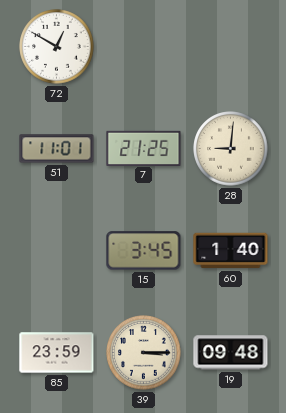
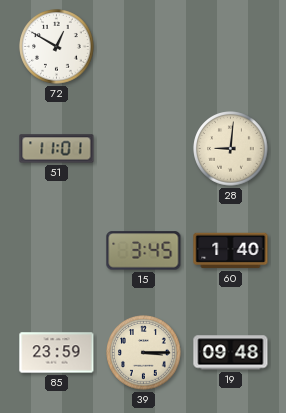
7: 21:25 -> none
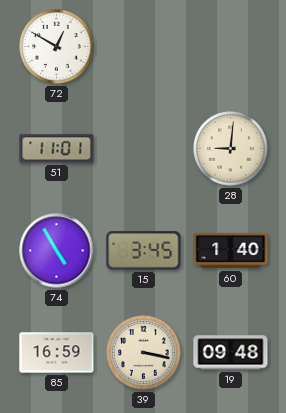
74: none -> 4:55
85: 23:59 -> 16:59
39: 3:15 -> 3:17
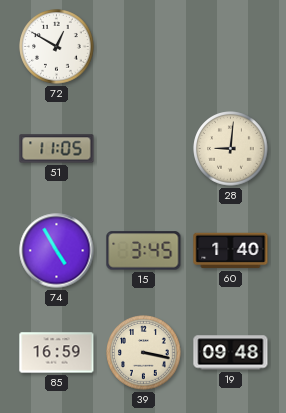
51: 11:01 -> 11:05
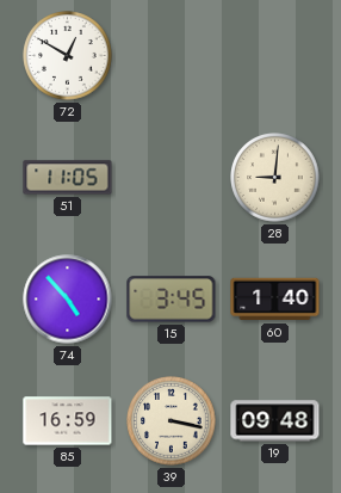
74: 4:55 -> 4:53
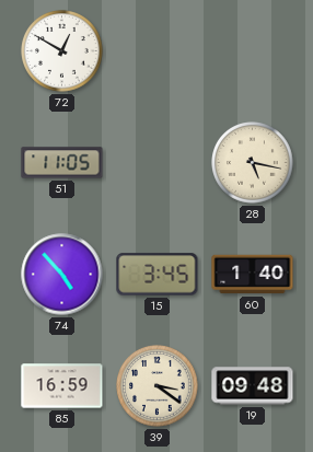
28: 9:01 -> 5:17
39: 3:17 -> 3:21
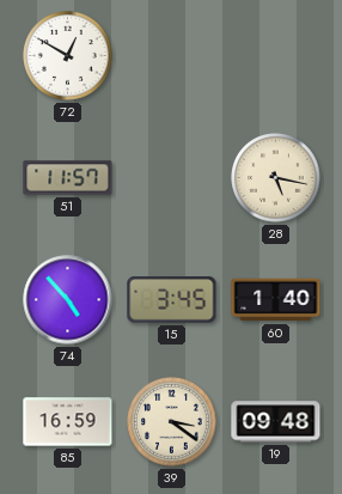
51: 11:05 -> 11:57
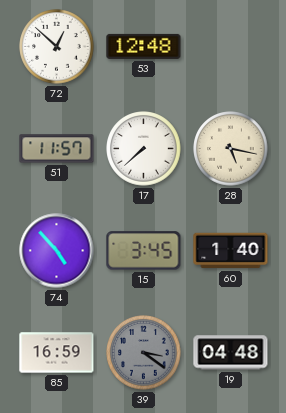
72: 12:50 -> 12:52
53: none -> 12:48
17: none -> 7:38
39 dial: cream -> grey
19: 09:48 -> 04:48
